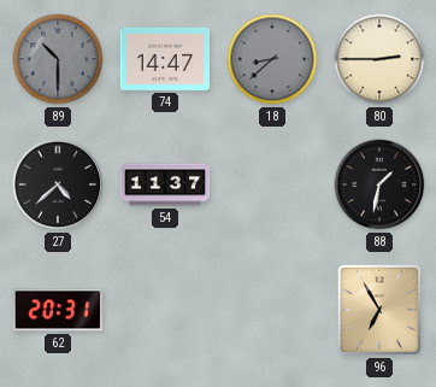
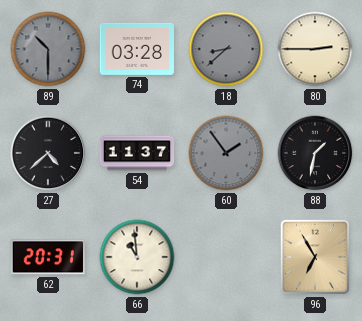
74: 14:47 -> 03:28
60: none -> 1:54
66: none -> 10:59
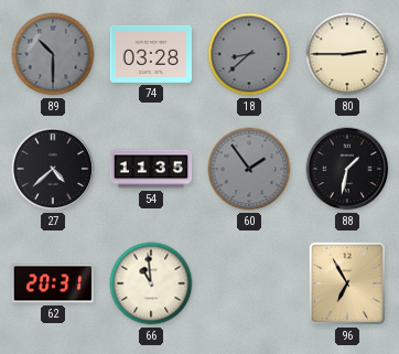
54: 11:37 -> 11:35
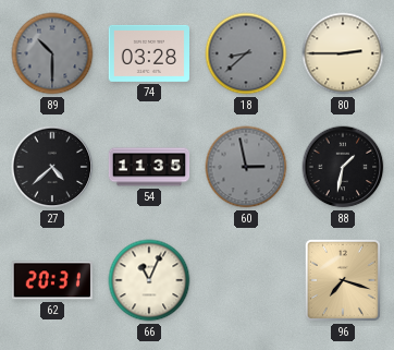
60: 1:54 -> 2:58
66: 10:59 -> 11:04
96: 6:55 -> 7:18
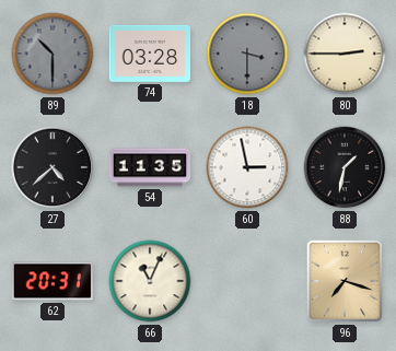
18: 8:38 -> 3:30
60 dial: grey -> white
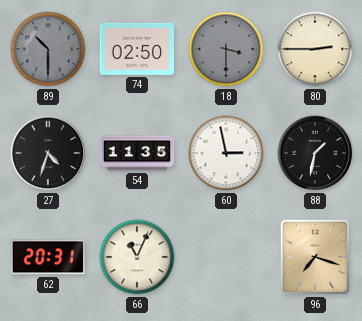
74: 03:28 -> 02:50
27: 4:38 -> 4:33
